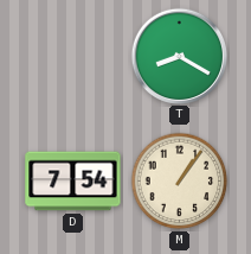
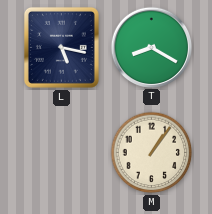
L: none -> 5:17
D: 7:54 -> none
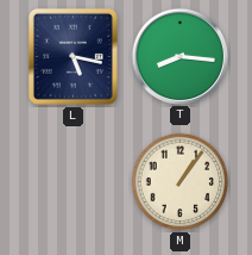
T: 8:20 -> 8:16
